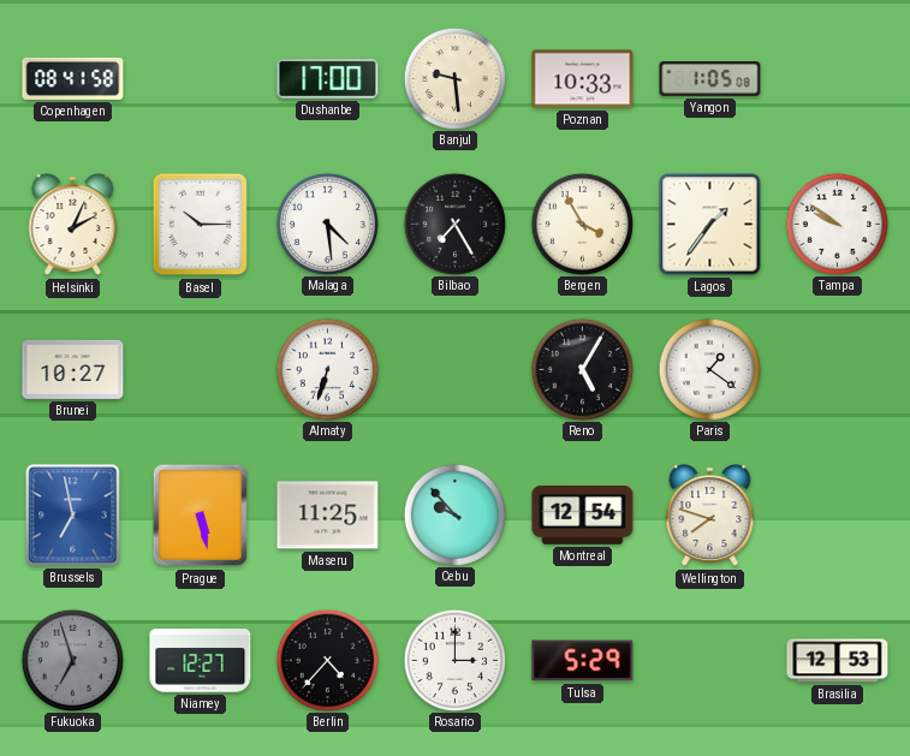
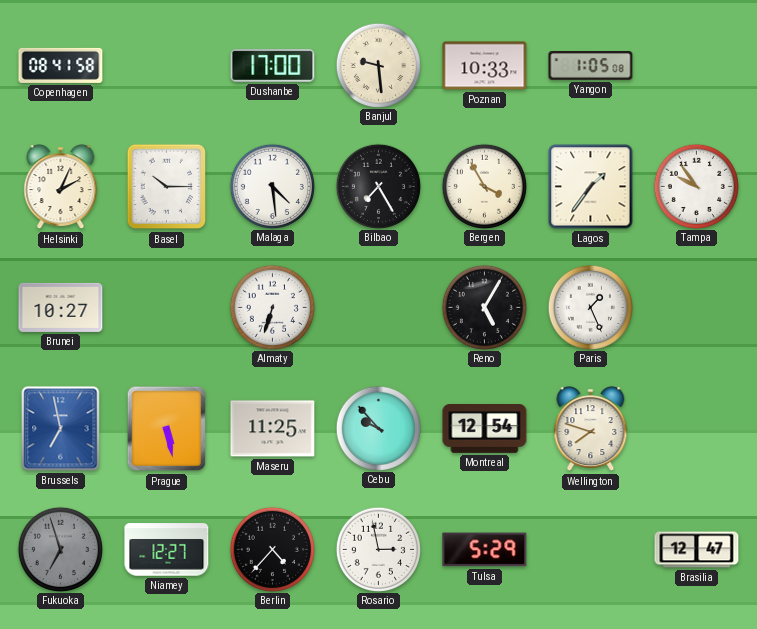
Tampa: 9:51 -> 9:54
Paris: 1:21 -> 1:26
Rosario: 3:00 -> 2:58
Brasilia: 12:53 -> 12:47
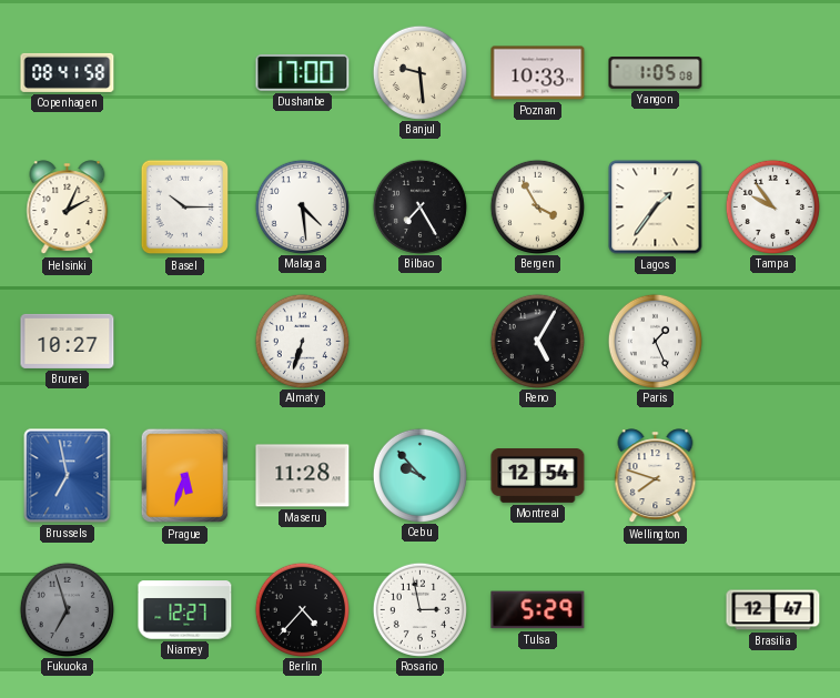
Prague: 5:28 -> 5:33
Maseru: 11:25 -> 11:28
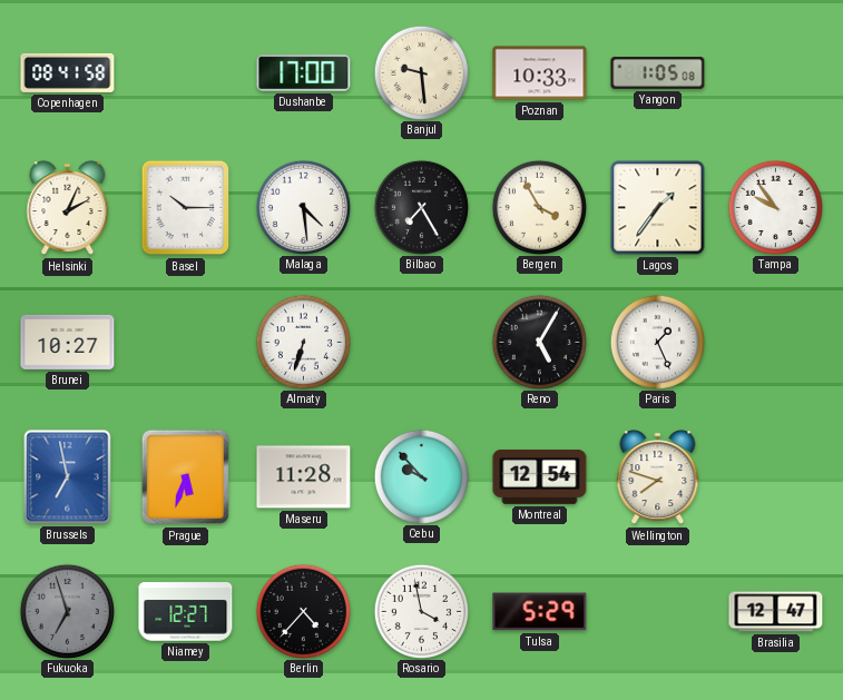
Rosario: 2:58 -> 3:58
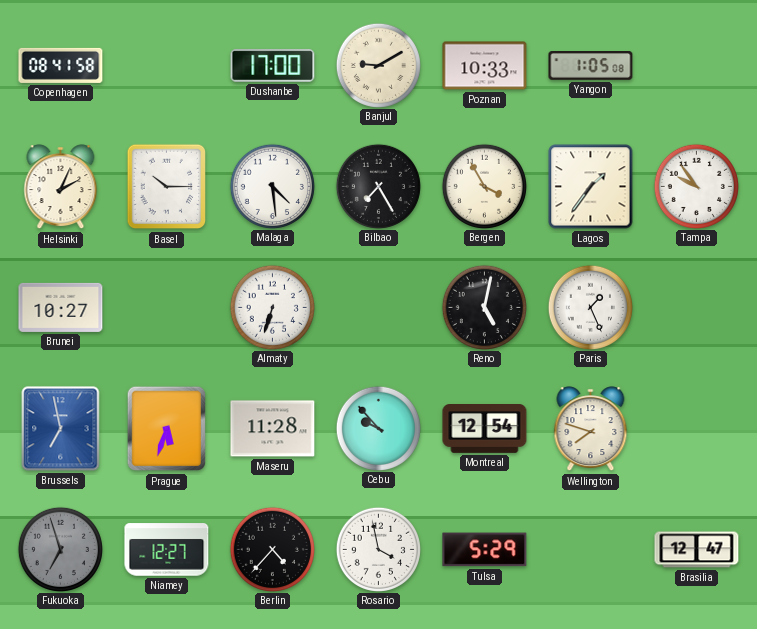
Banjul: 9:29 -> 9:10
Reno: 5:05 -> 5:02
